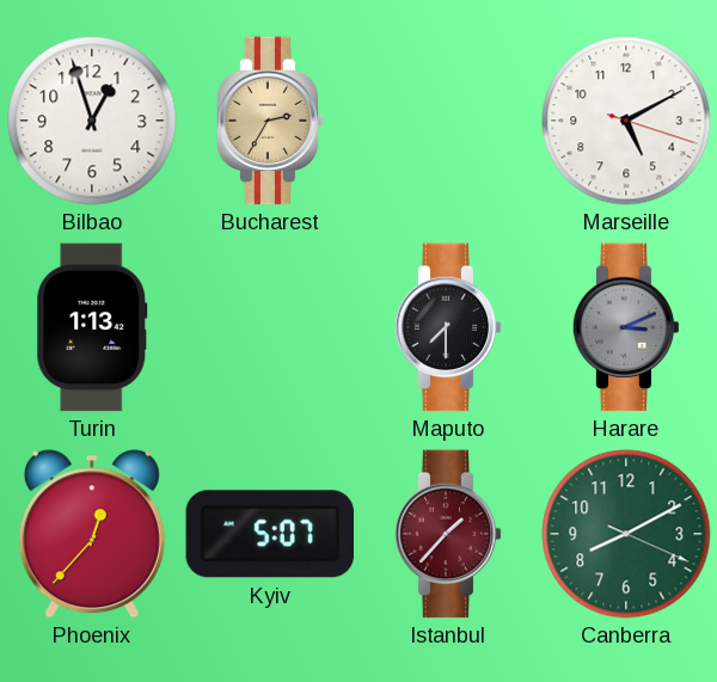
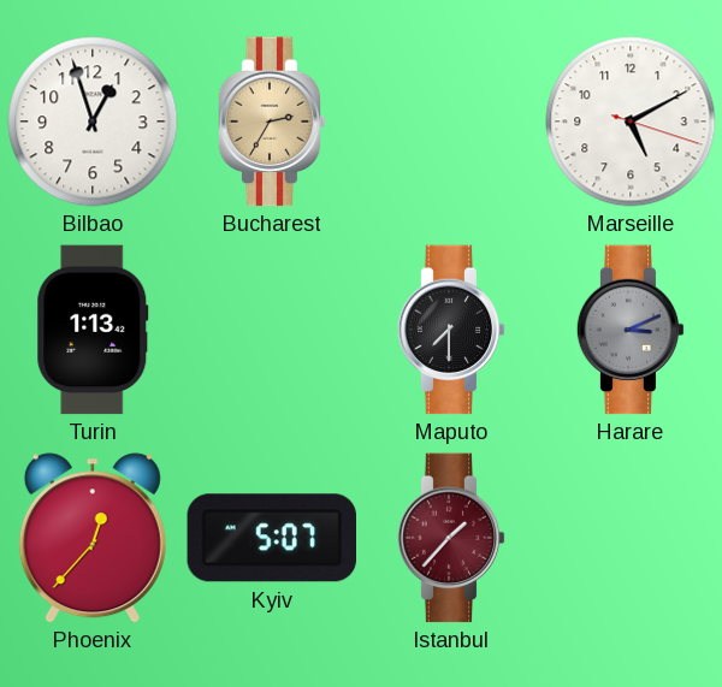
Canberra: 8:10 -> none
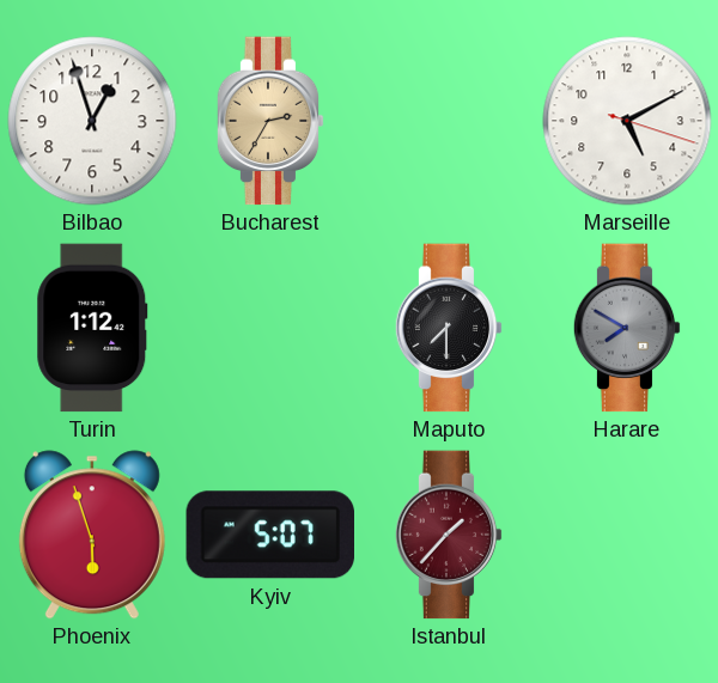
Turin: 1:13 -> 1:12
Harare: 3:11 -> 7:50
Phoenix: 12:37 -> 5:57
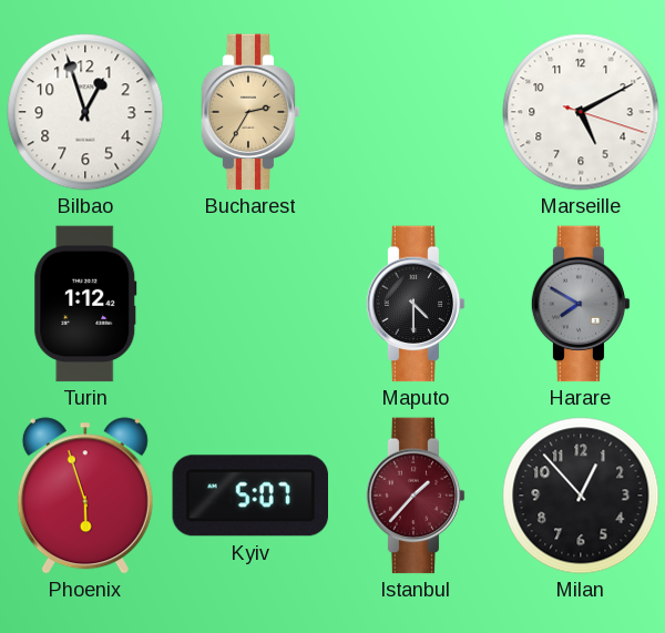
Maputo: 7:30 -> 4:30
Milan: none -> 12:53
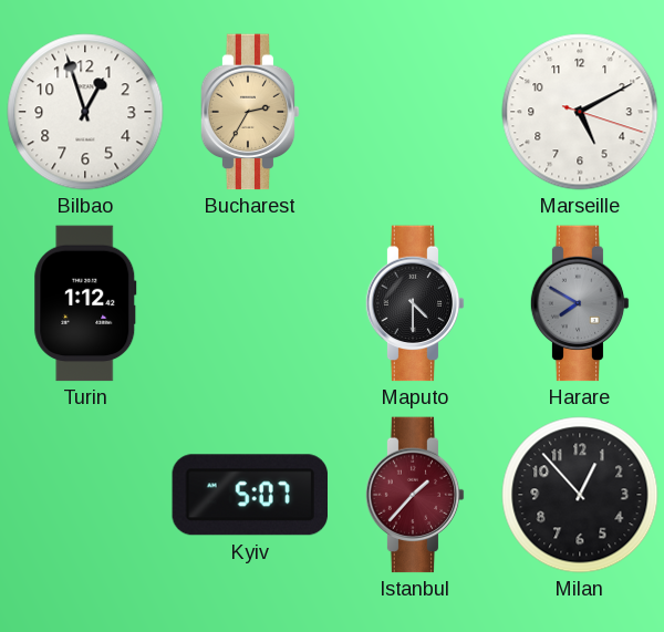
Phoenix: 5:57 -> none
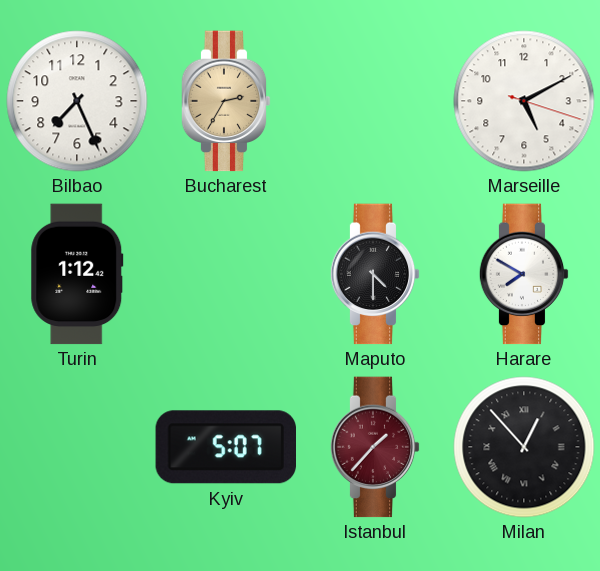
Bilbao: 12:57 -> 7:26
Harare dial: grey -> white
Milan numerals: Arabic -> Roman
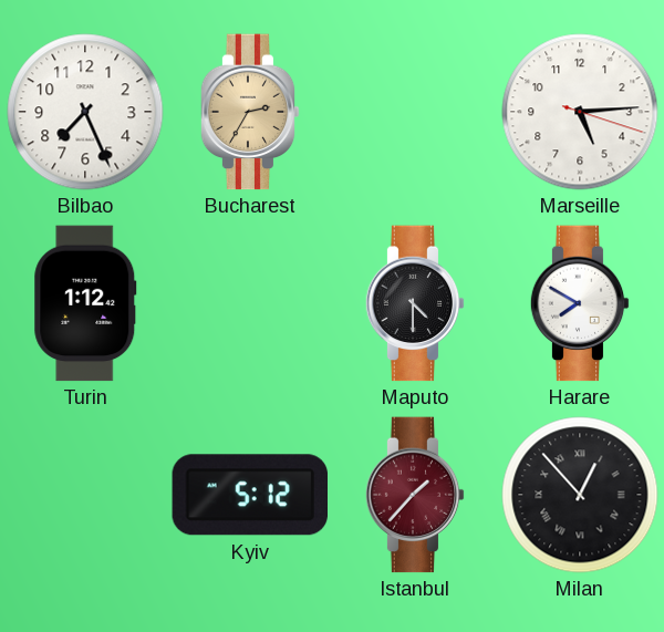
Marseille: 5:10 -> 5:14
Kyiv: 5:07 -> 5:12
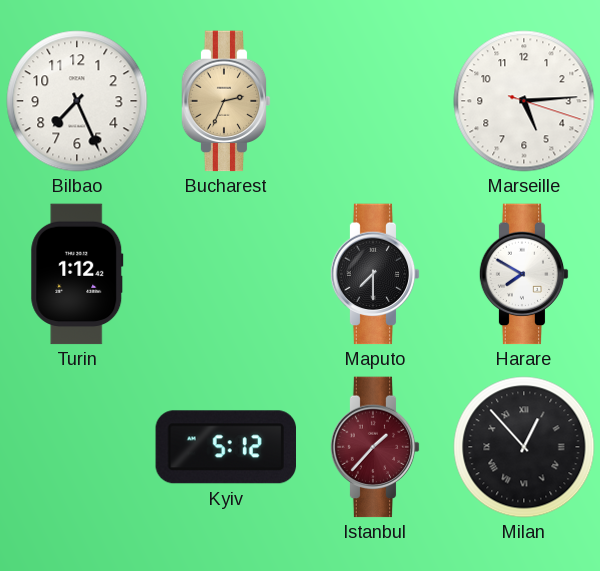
Bucharest: 2:35 -> 2:34
Maputo: 4:30 -> 7:30
